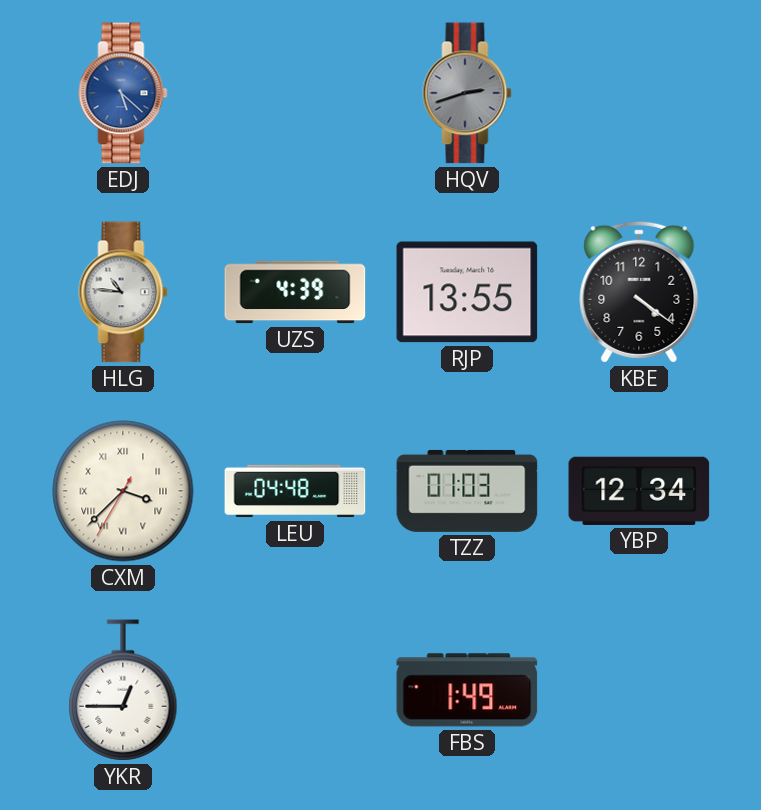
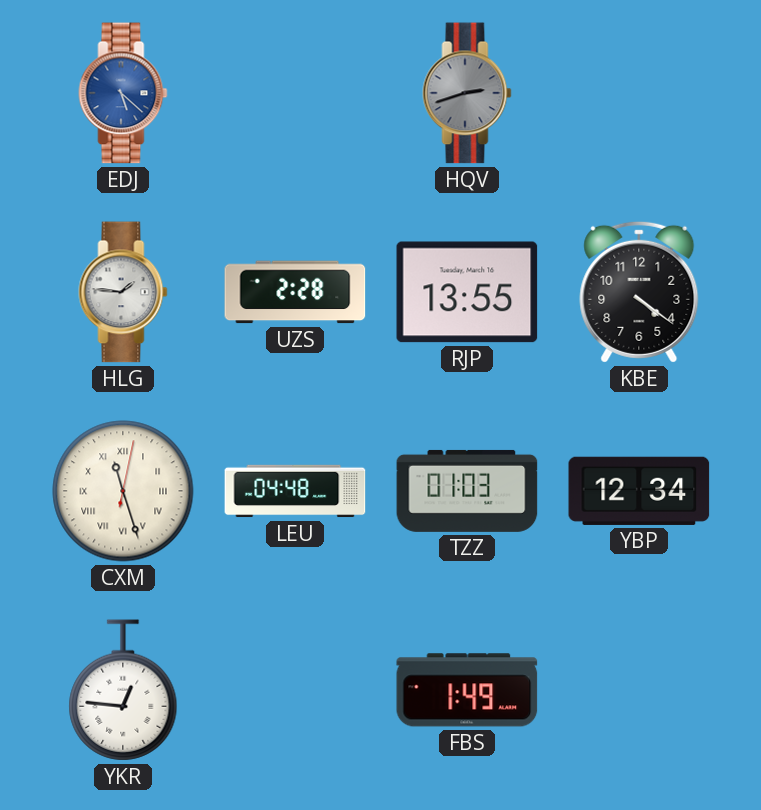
HLG: 10:46 -> 1:46
UZS: 4:39 -> 2:28
CXM: 3:37 -> 11:27
YKR: 12:45 -> 12:46
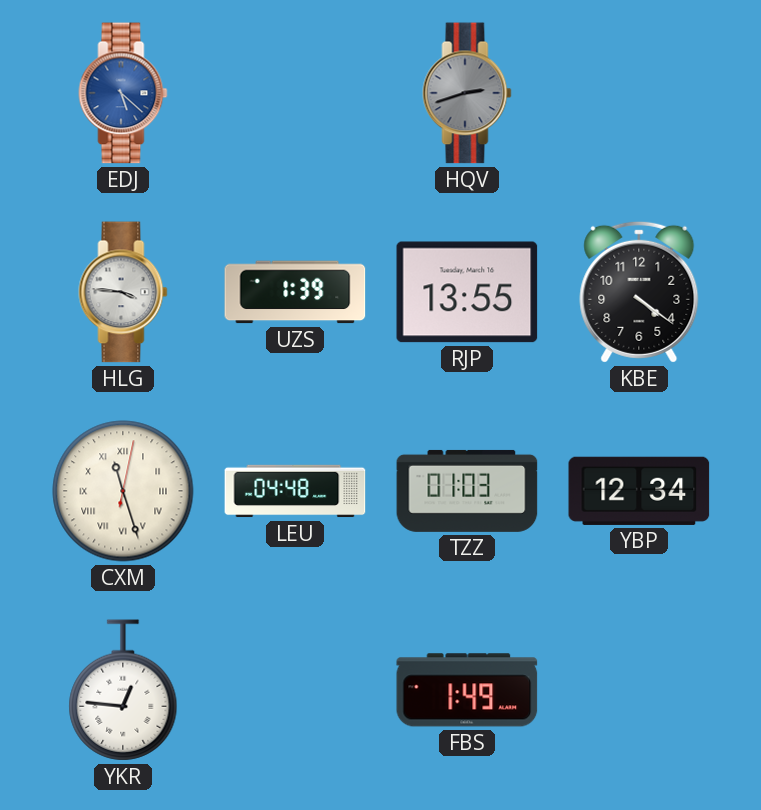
HLG: 1:46 -> 3:46
UZS: 2:28 -> 1:39
